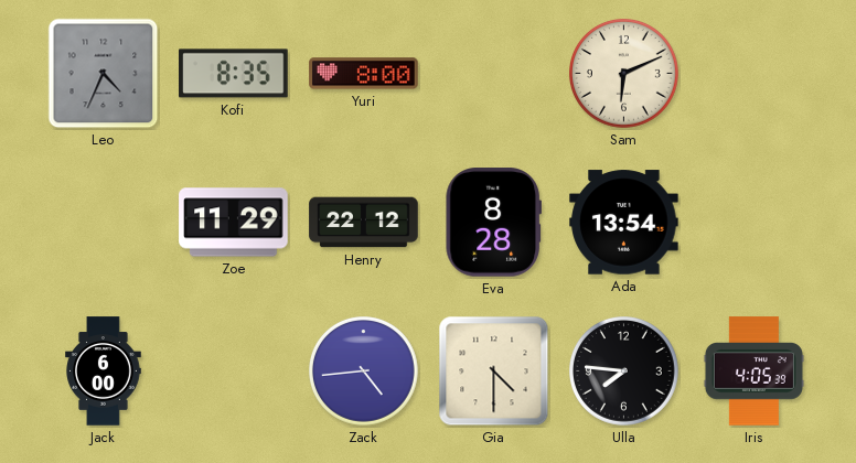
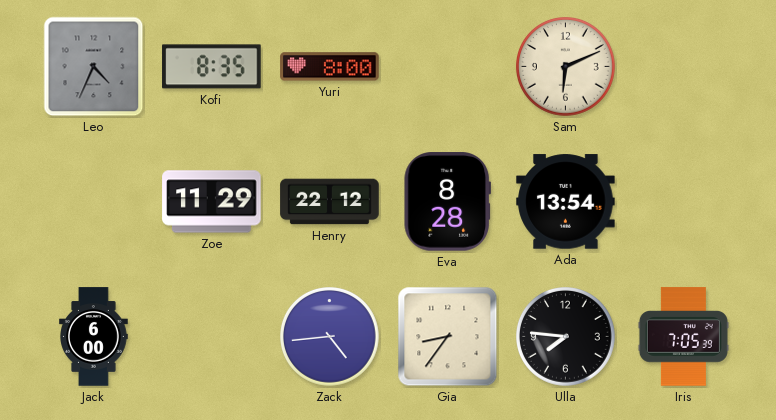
Gia: 4:30 -> 8:36
Iris: 4:05 -> 7:05
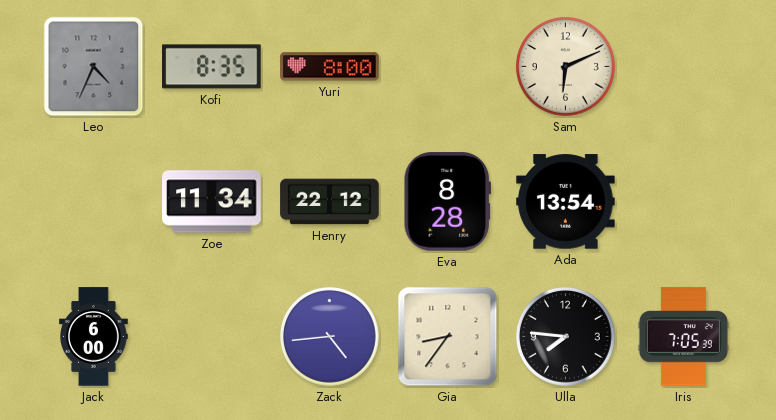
Zoe: 11:29 -> 11:34
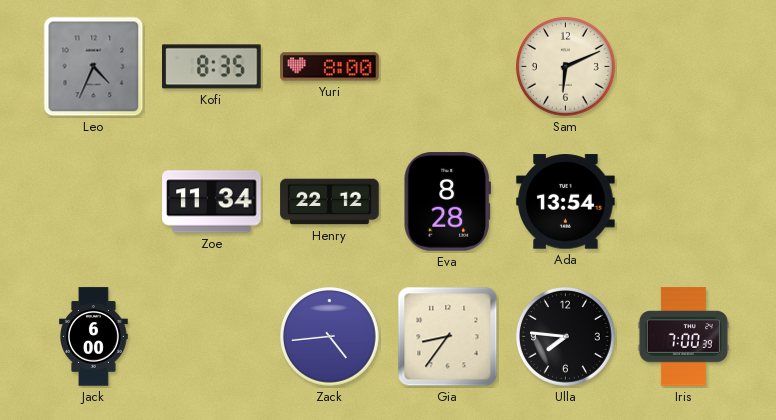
Iris: 7:05 -> 7:00
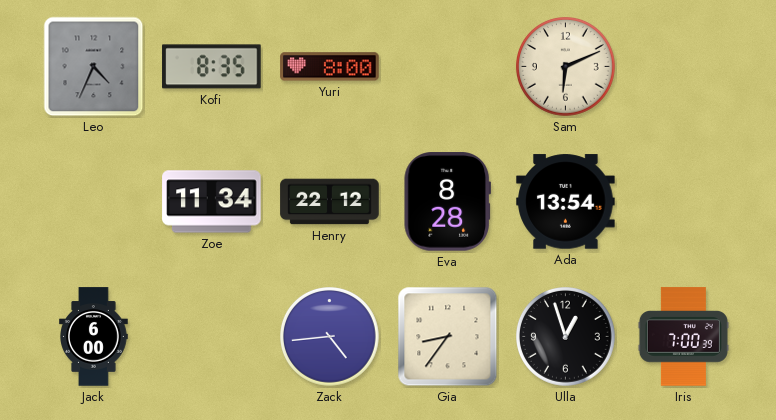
Ulla: 7:46 -> 12:57
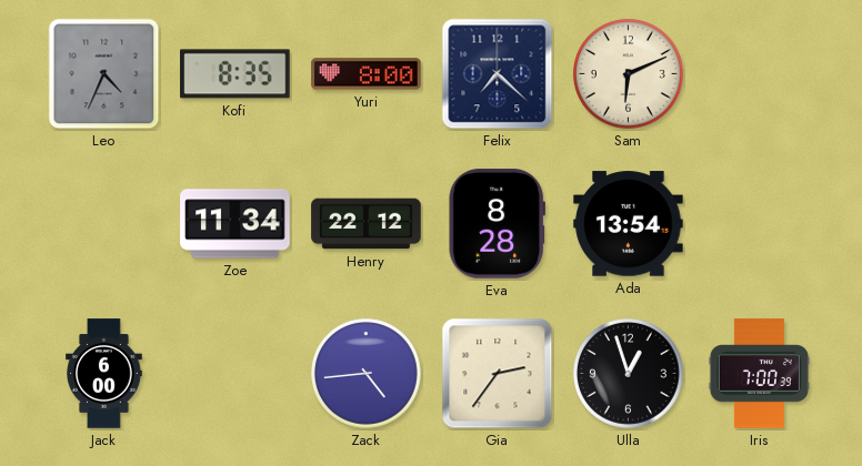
Felix: none -> 7:22
Gia: 8:36 -> 2:36
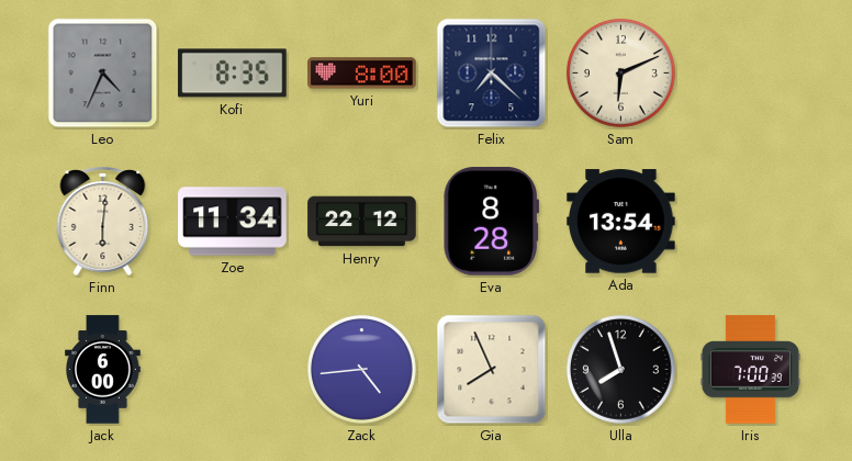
Finn: none -> 6:01
Gia: 2:36 -> 7:56
Ulla: 12:57 -> 7:57
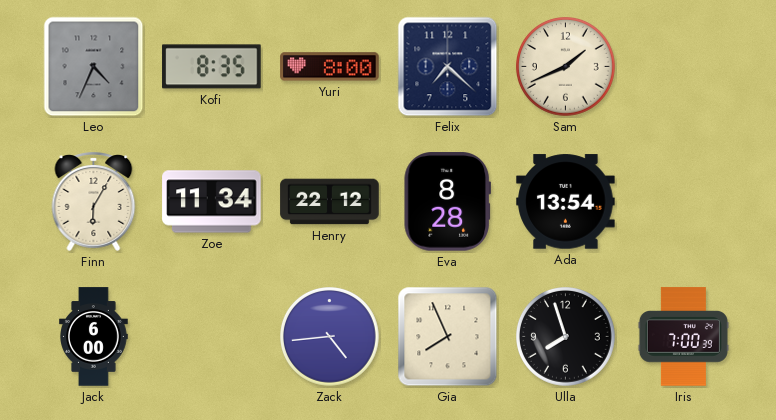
Sam: 6:11 -> 1:41
Finn: 6:01 -> 6:05
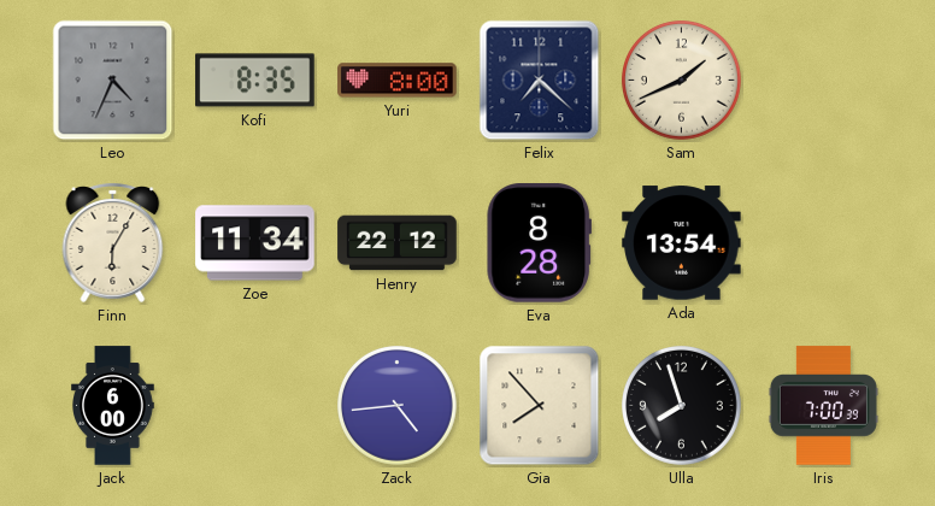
Gia: 7:56 -> 7:53
